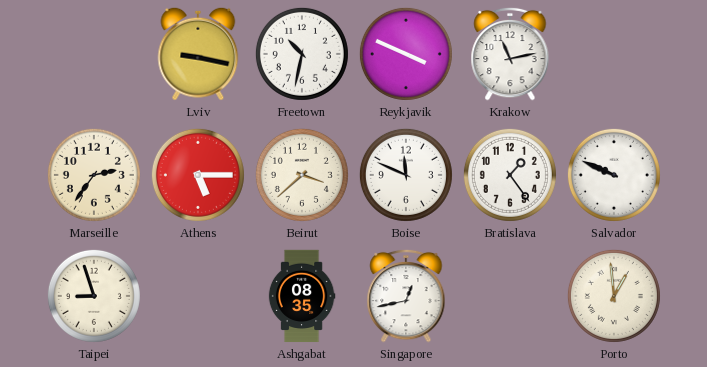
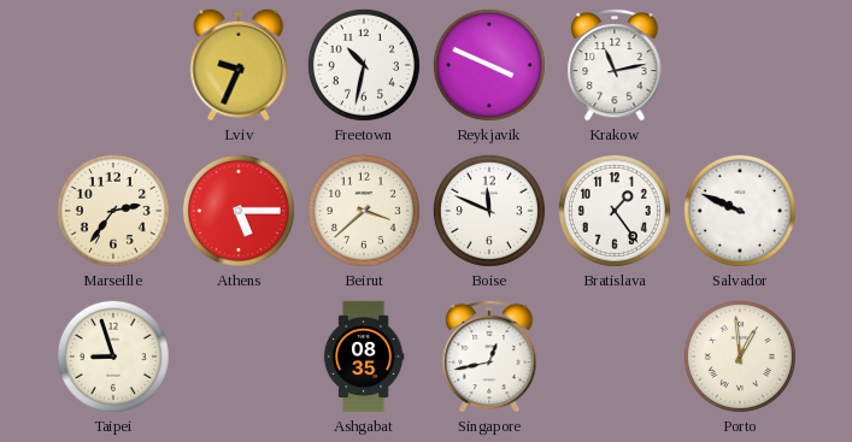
Lviv: 9:17 -> 9:34
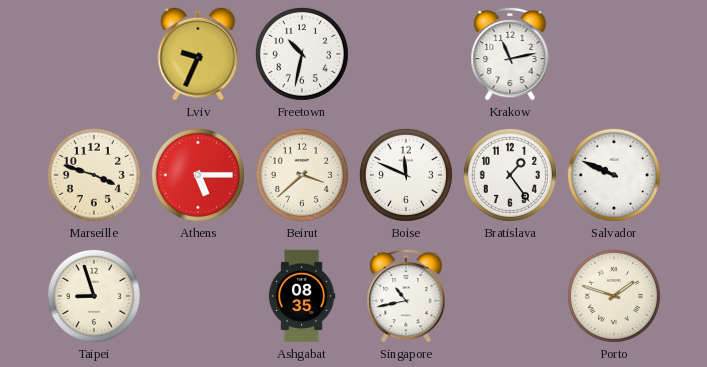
Reykjavik: 3:49 -> none
Marseille: 2:36 -> 3:48
Singapore: 12:43 -> 10:43
Porto: 12:59 -> 1:48
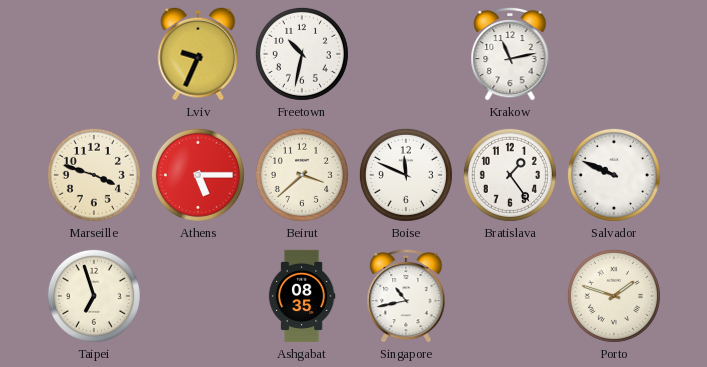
Taipei: 8:57 -> 6:57
